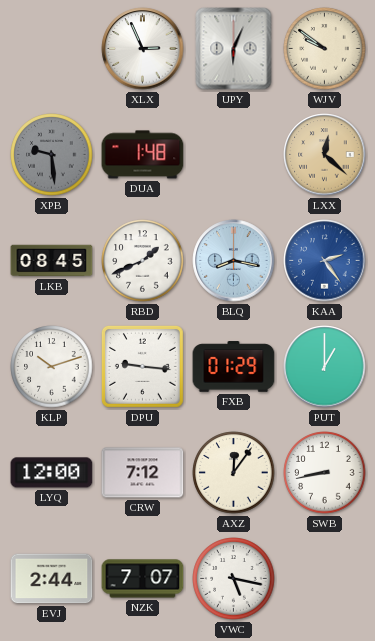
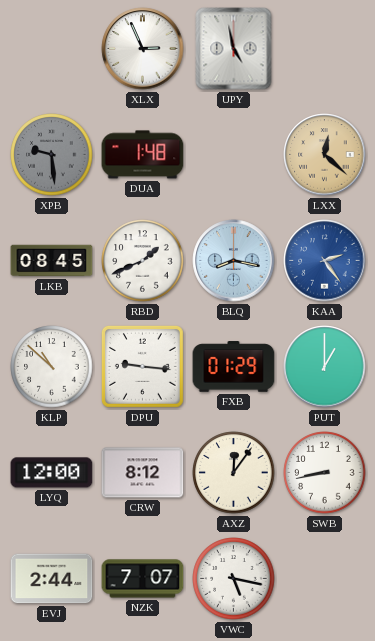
UPY: 6:04 -> 4:58
WJV: 9:51 -> none
KLP: 10:12 -> 10:52
CRW: 7:12 -> 8:12
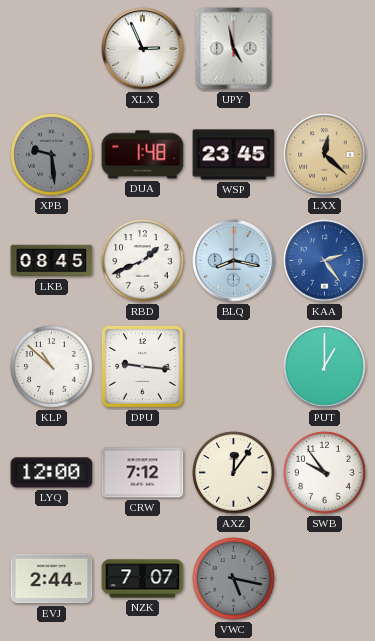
WSP: none -> 23:45
FXB: 01:29 -> none
CRW: 8:12 -> 7:12
SWB: 8:43 -> 9:54
VWC dial: white -> grey
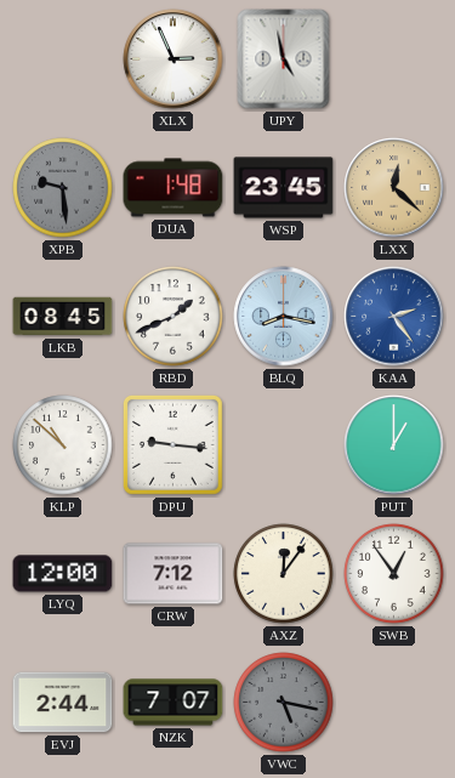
SWB: 9:54 -> 12:54
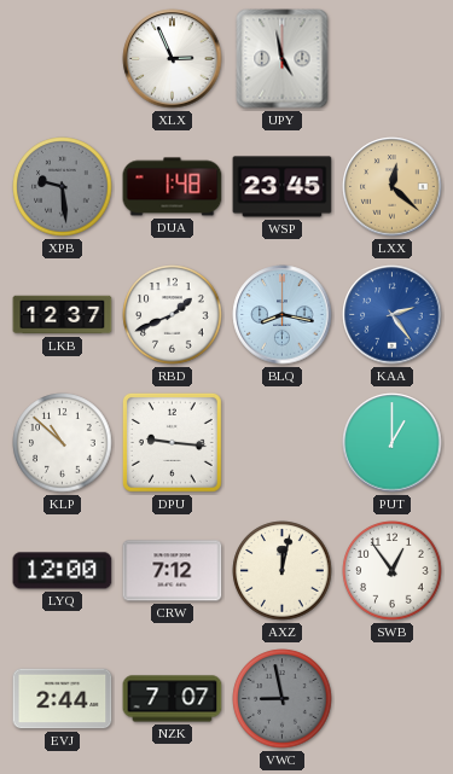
LKB: 08:45 -> 12:37
AXZ: 12:06 -> 12:02
VWC: 5:17 -> 8:58
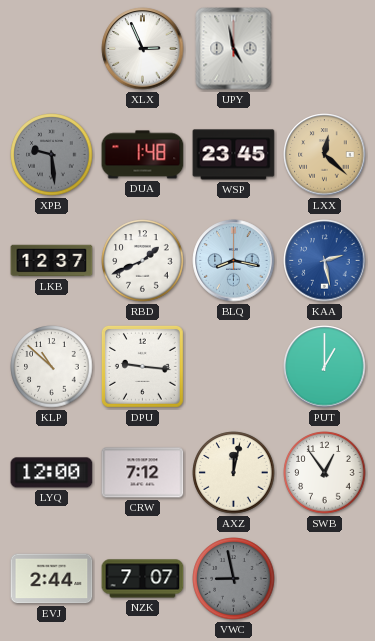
KAA: 2:24 -> 2:28
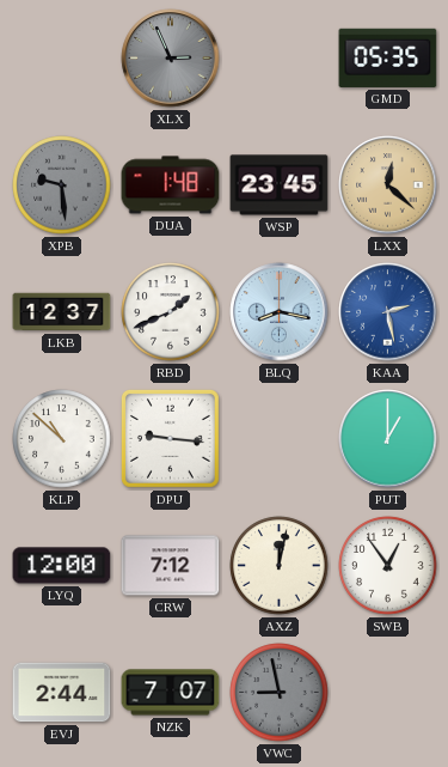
XLX dial: white -> grey
UPY: 4:58 -> none
GMD: none -> 05:35
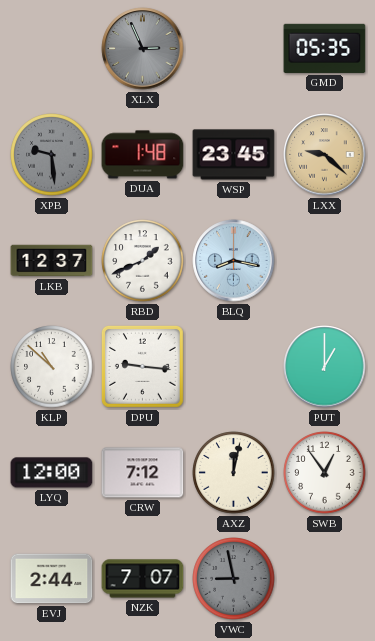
LXX: 12:22 -> 9:22
KAA: 2:28 -> none
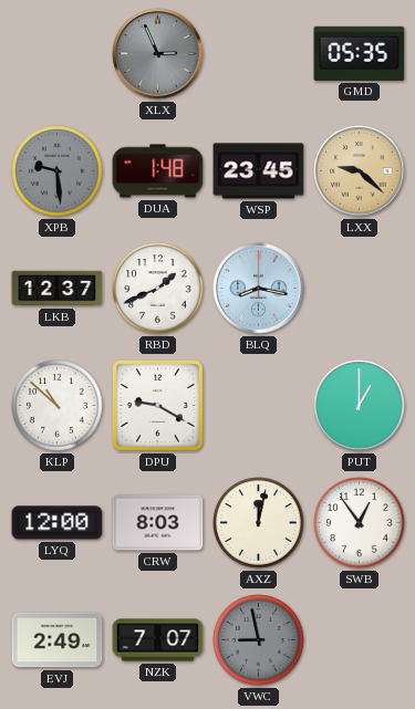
DPU: 9:16 -> 9:20
CRW: 7:12 -> 8:03
EVJ: 2:44 -> 2:49
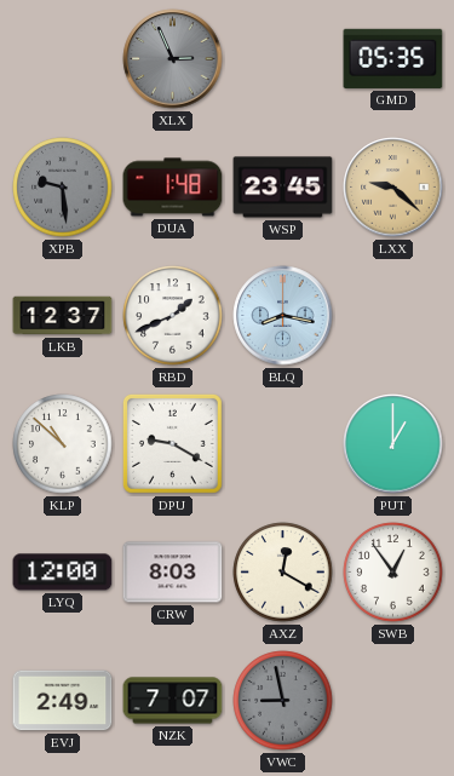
AXZ: 12:02 -> 12:20
